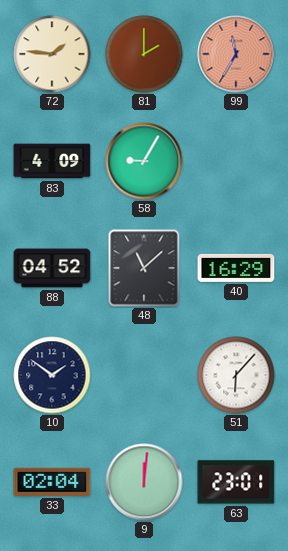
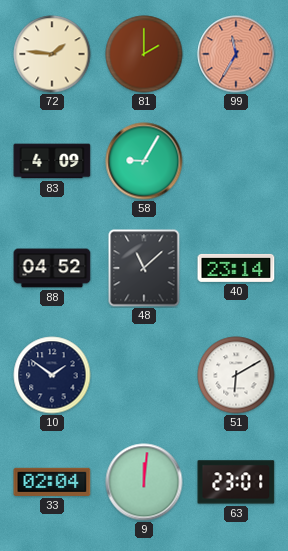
40: 16:29 -> 23:14
51: 6:07 -> 6:10
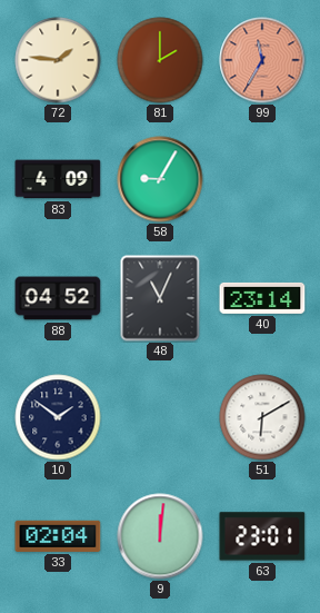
48: 11:08 -> 11:04
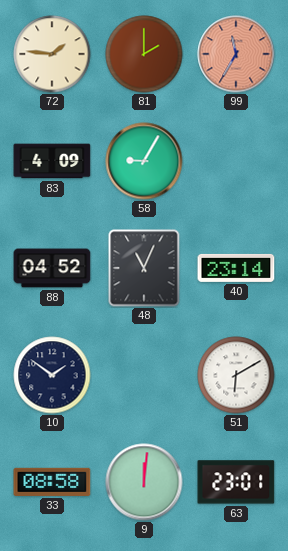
33: 02:04 -> 08:58
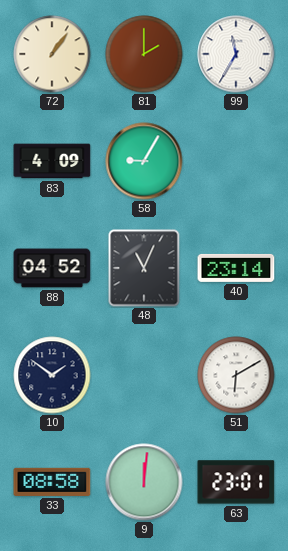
72: 1:46 -> 1:06
99 dial: salmon -> white
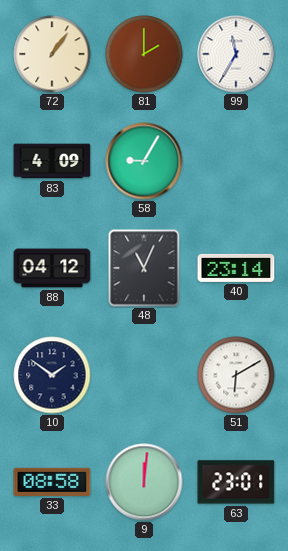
88: 04:52 -> 04:12
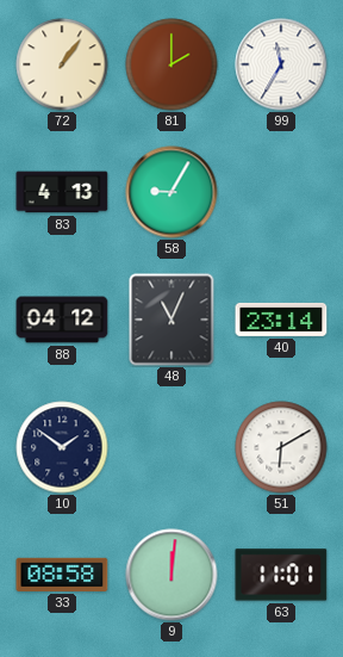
83: 4:09 -> 4:13
63: 23:01 -> 11:01
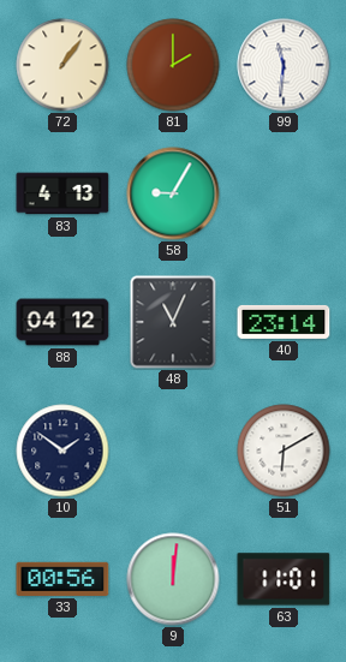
99: 11:35 -> 11:31
33: 08:58 -> 00:56
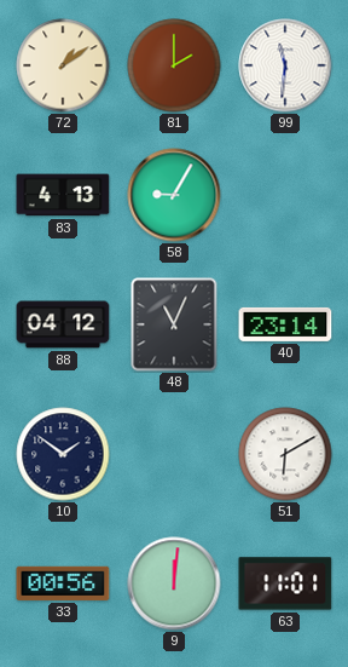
72: 1:06 -> 1:09
